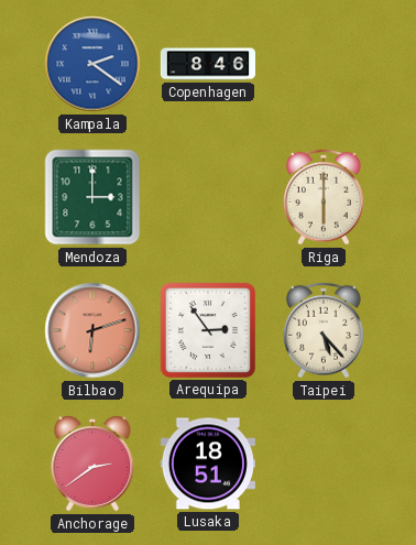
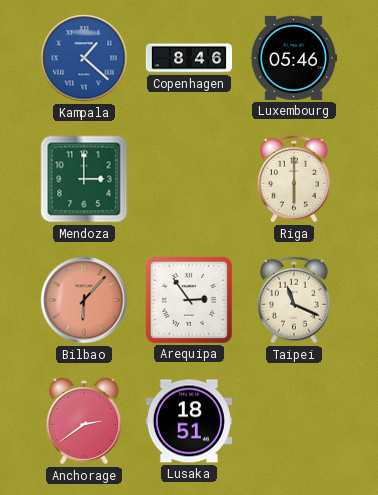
Kampala: 2:21 -> 1:22
Luxembourg: none -> 05:46
Bilbao: 6:12 -> 6:07
Taipei: 5:23 -> 11:19
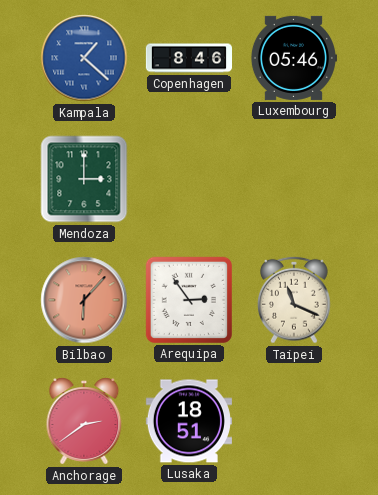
Riga: 6:00 -> none
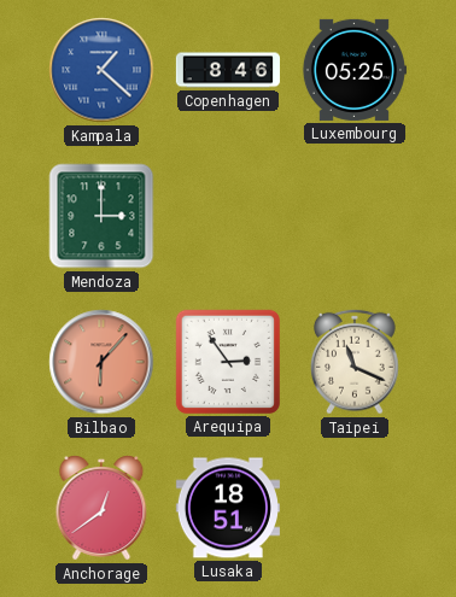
Luxembourg: 05:46 -> 05:25
Anchorage: 2:39 -> 12:39
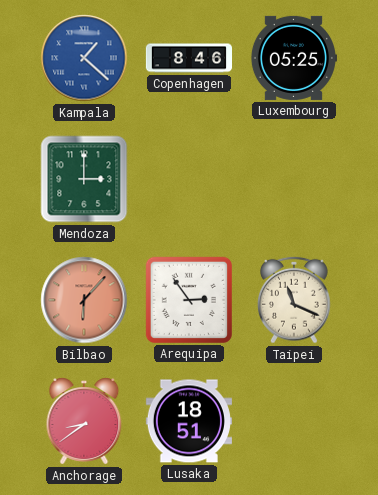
Anchorage: 12:39 -> 8:39
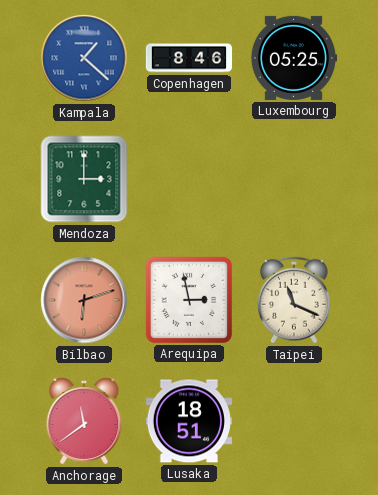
Bilbao: 6:07 -> 6:12
Arequipa: 2:54 -> 2:58
Anchorage: 8:39 -> 11:39
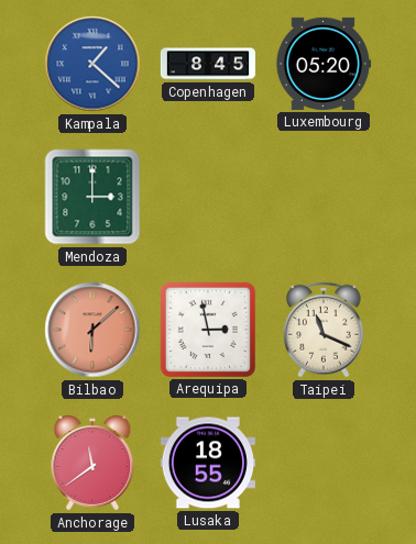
Copenhagen: 8:46 -> 8:45
Luxembourg: 05:25 -> 05:20
Bilbao: 6:12 -> 6:08
Lusaka: 18:51 -> 18:55
